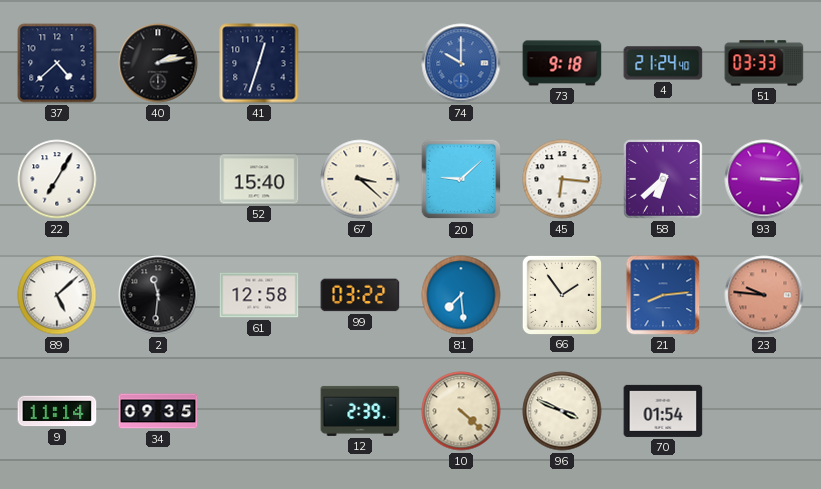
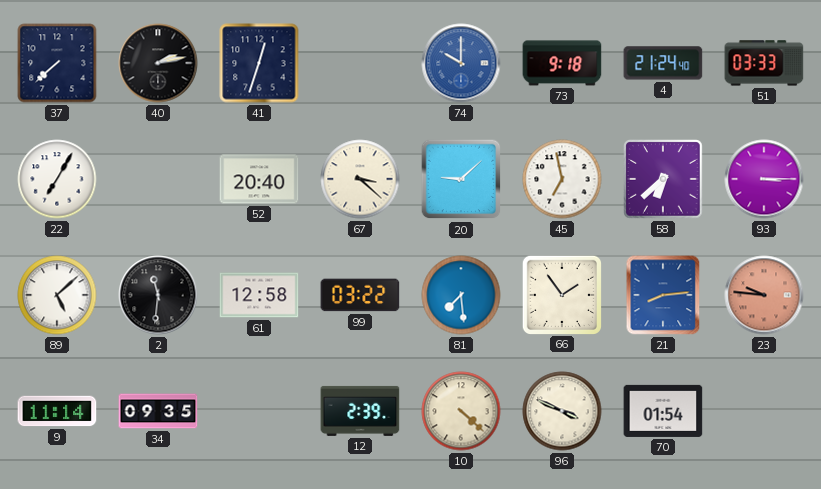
37: 4:38 -> 7:38
52: 15:40 -> 20:40
45: 6:16 -> 6:58
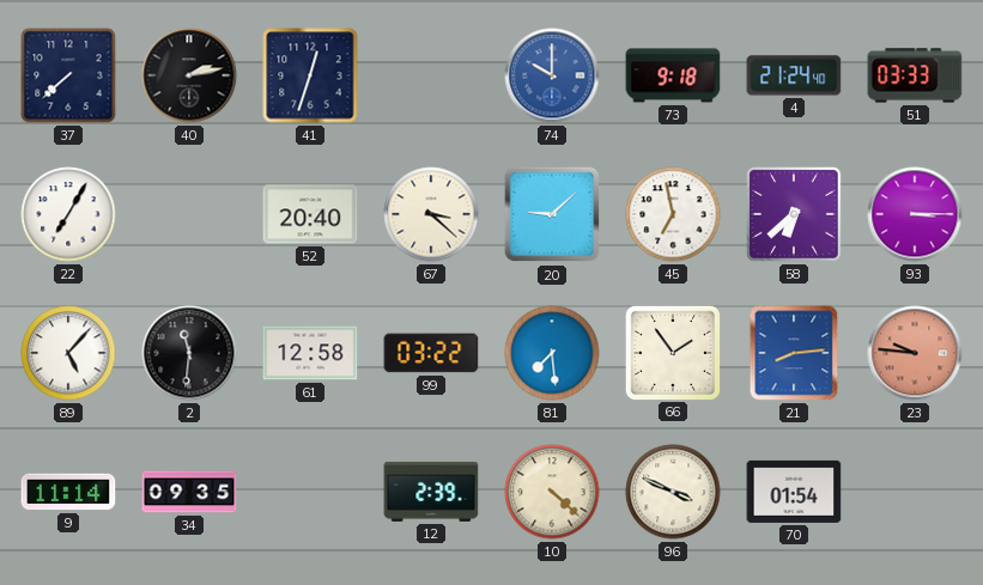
89: 5:08 -> 5:07
